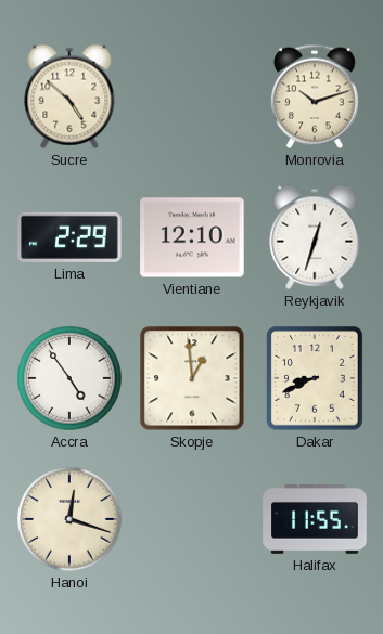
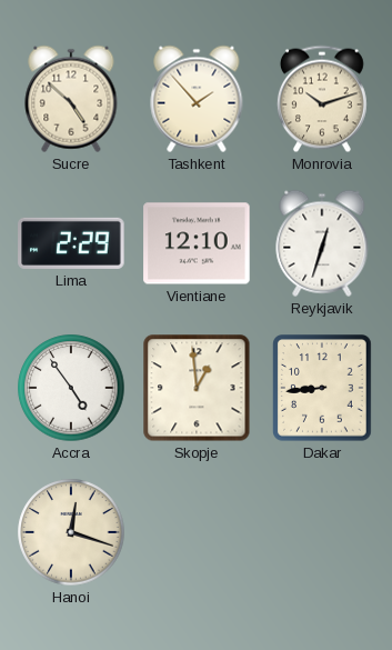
Tashkent: none -> 1:53
Dakar: 8:41 -> 8:44
Halifax: 11:55 -> none
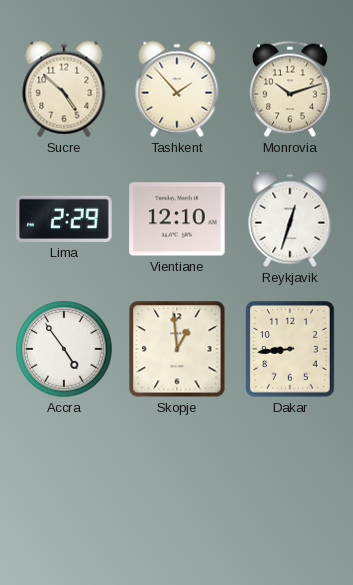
Hanoi: 12:18 -> none
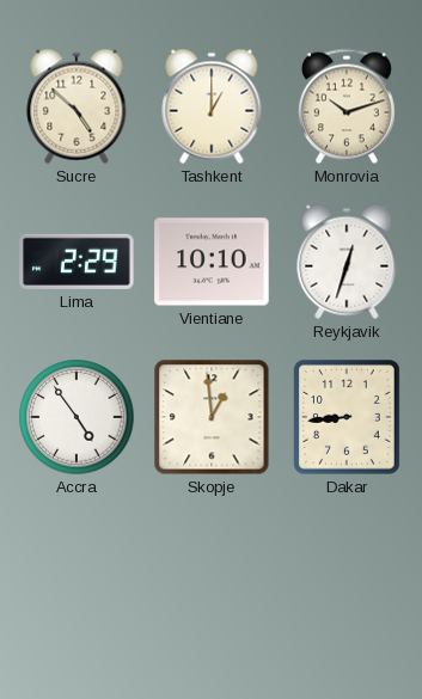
Tashkent: 1:53 -> 1:00
Vientiane: 12:10 -> 10:10
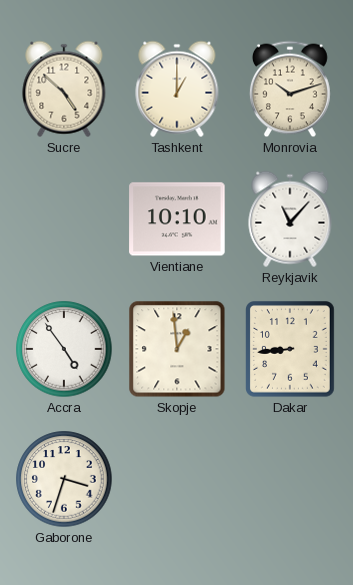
Lima: 2:29 -> none
Reykjavik: 12:33 -> 11:07
Gaborone: none -> 3:33
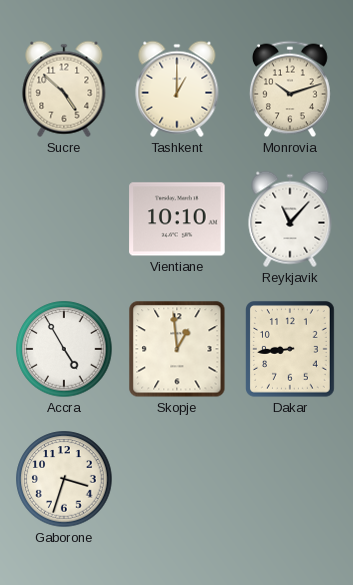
Accra: 4:54 -> 4:55
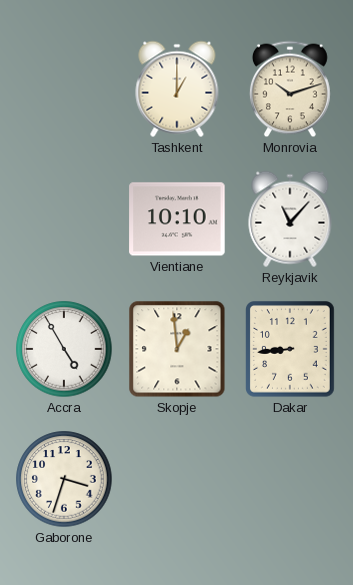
Sucre: 4:52 -> none
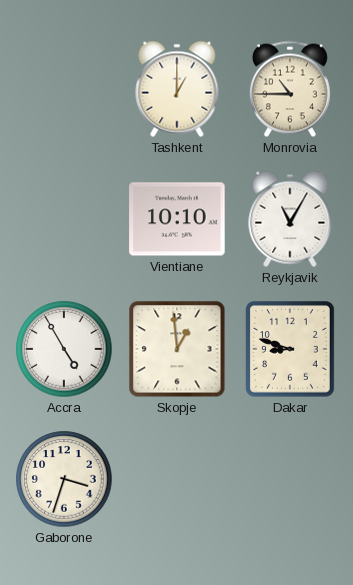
Monrovia: 10:12 -> 10:45
Reykjavik: 11:07 -> 11:05
Dakar: 8:44 -> 8:48
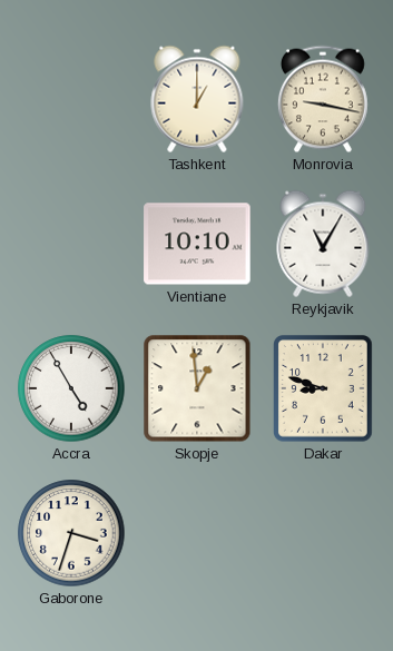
Monrovia: 10:45 -> 9:17
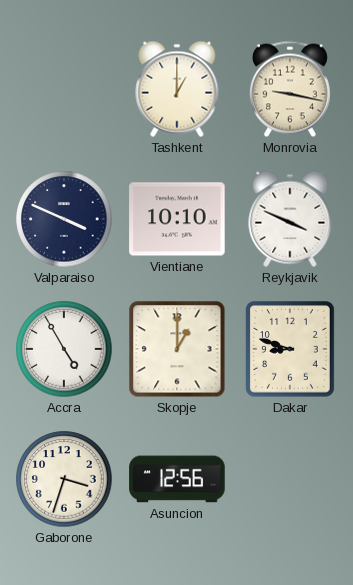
Valparaiso: none -> 3:49
Reykjavik: 11:05 -> 3:49
Skopje: 12:59 -> 1:00
Asuncion: none -> 12:56
